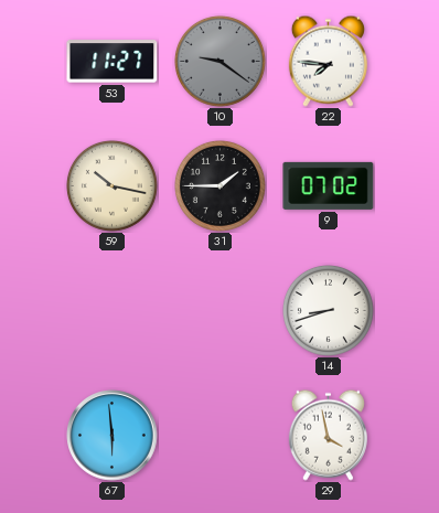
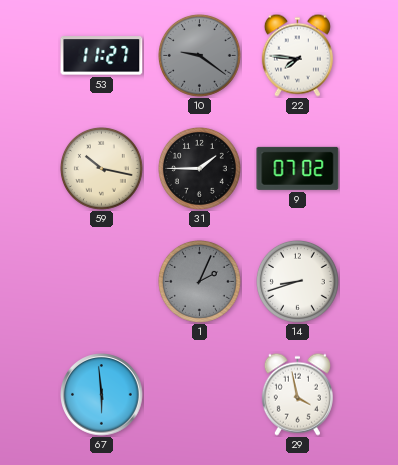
1: none -> 2:04
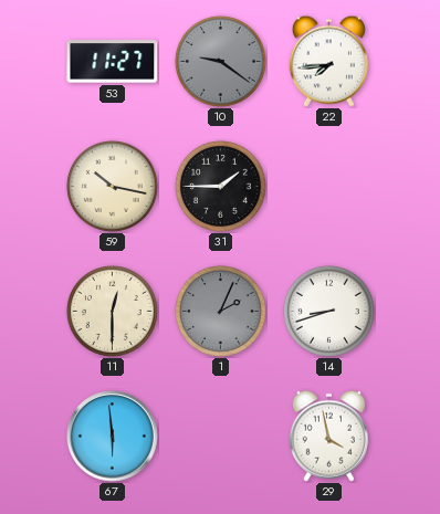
22: 7:46 -> 7:44
9: 07:02 -> none
11: none -> 12:30
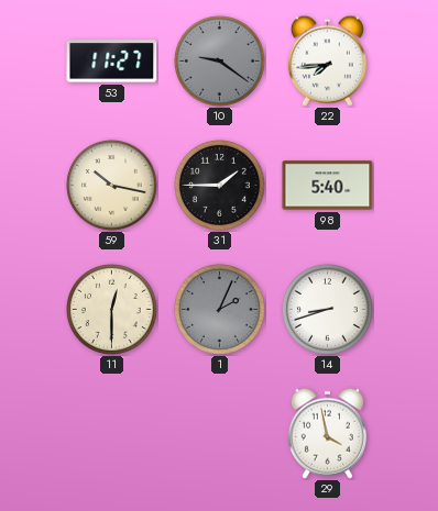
98: none -> 5:40
67: 5:59 -> none
